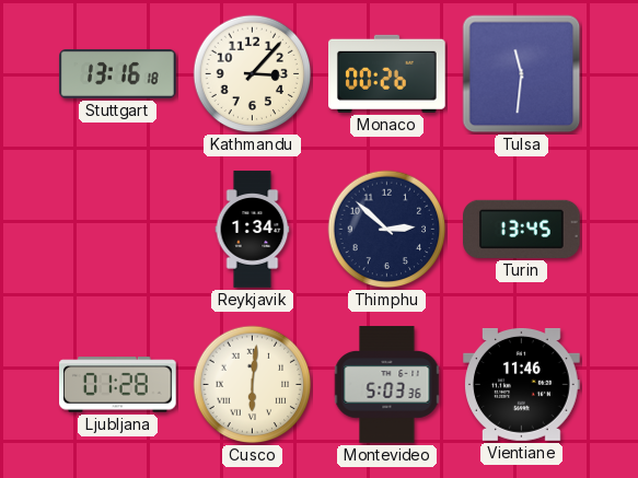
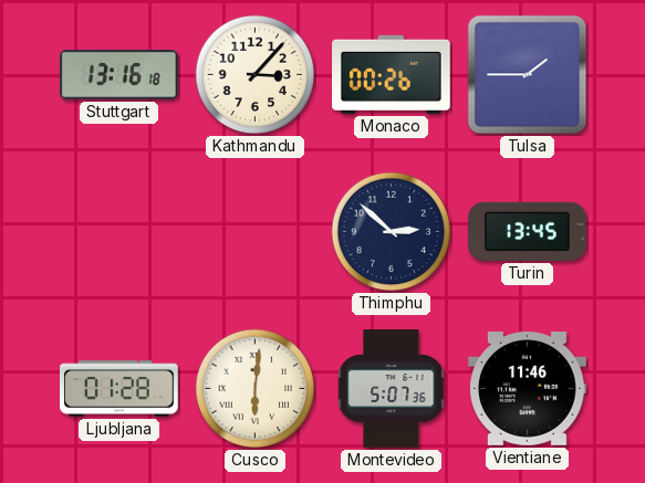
Tulsa: 11:31 -> 1:45
Reykjavik: 1:34 -> none
Montevideo: 5:03 -> 5:07
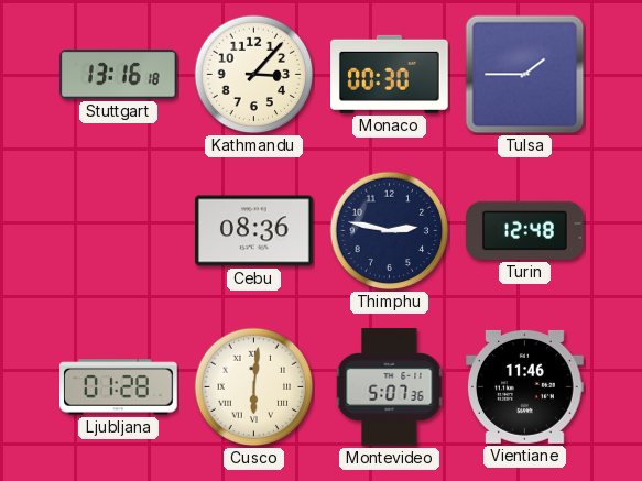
Monaco: 00:26 -> 00:30
Cebu: none -> 08:36
Thimphu: 2:52 -> 2:47
Turin: 13:45 -> 12:48
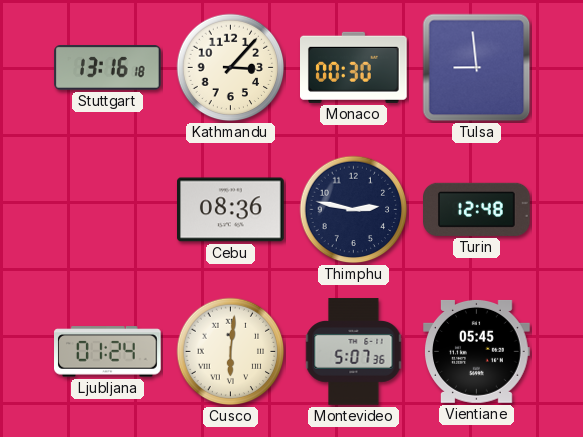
Tulsa: 1:45 -> 8:59
Ljubljana: 01:28 -> 01:24
Vientiane: 11:46 -> 05:45
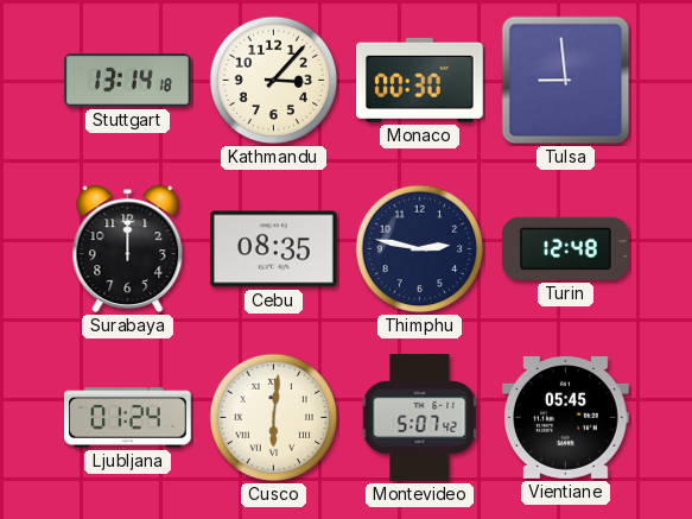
Stuttgart: 13:16 -> 13:14
Surabaya: none -> 12:00
Cebu: 08:36 -> 08:35
Montevideo: 5:07:36 -> 5:07:42
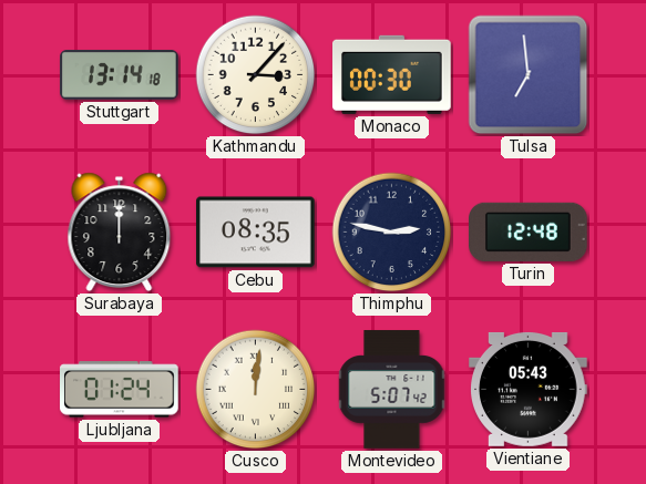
Tulsa: 8:59 -> 6:59
Cusco: 6:01 -> 12:01
Vientiane: 05:45 -> 05:43
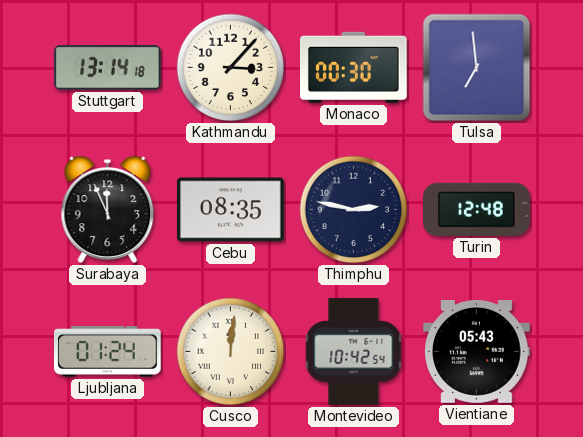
Surabaya: 12:00 -> 11:56
Montevideo: 5:07 -> 10:42
